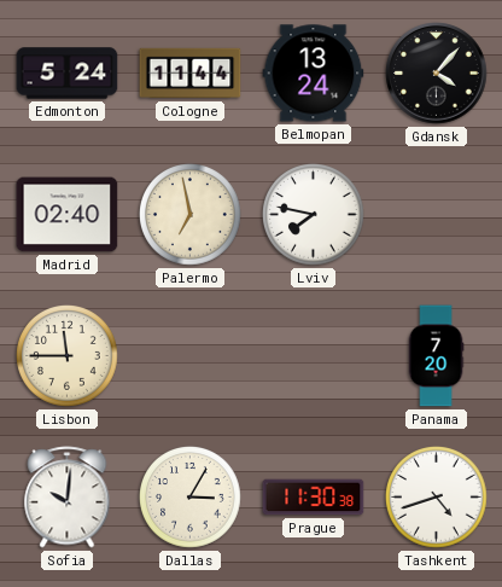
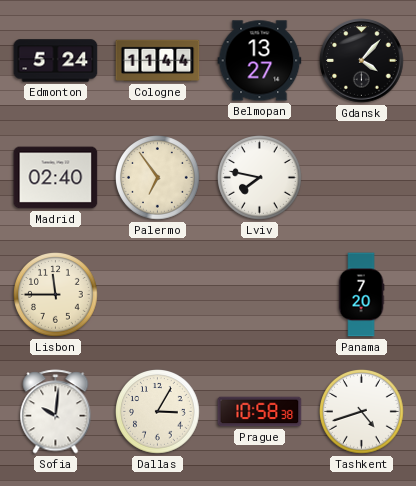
Belmopan: 13:24 -> 13:27
Palermo: 6:58 -> 6:54
Prague: 11:30 -> 10:58
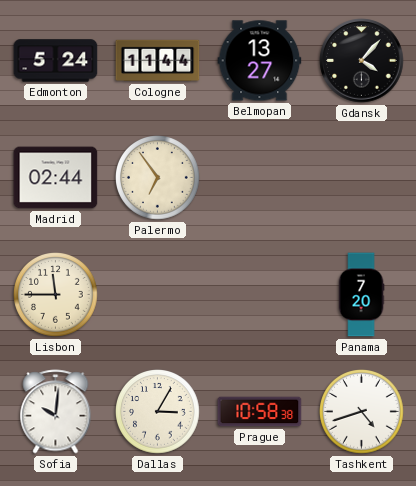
Madrid: 02:40 -> 02:44
Lviv: 7:47 -> none
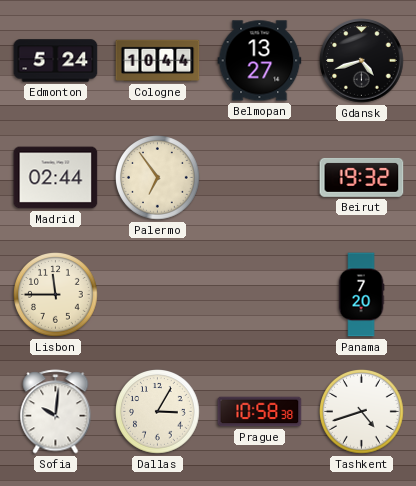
Cologne: 11:44 -> 10:44
Gdansk: 4:07 -> 4:42
Beirut: none -> 19:32
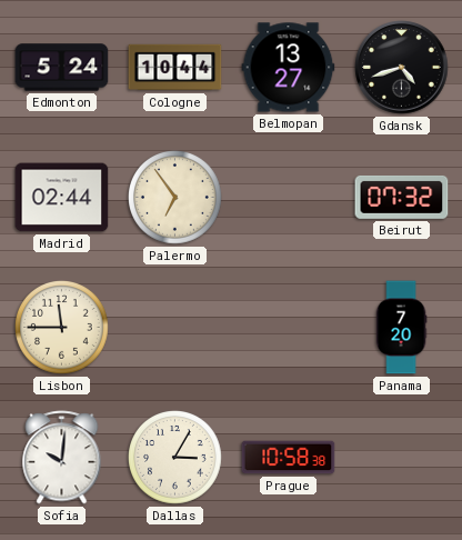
Beirut: 19:32 -> 07:32
Tashkent: 4:42 -> none
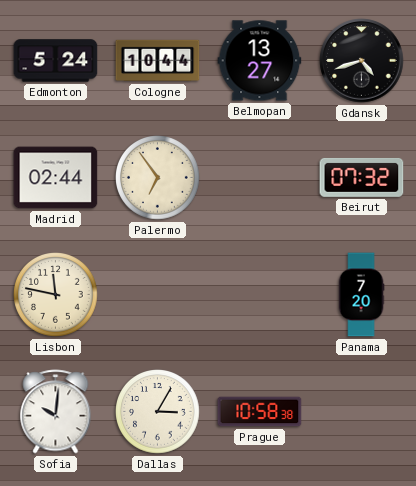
Lisbon: 11:45 -> 11:47
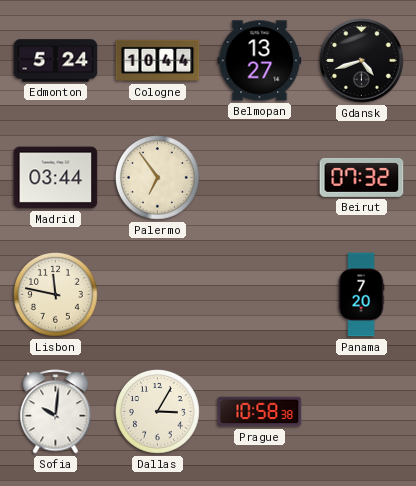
Madrid: 02:44 -> 03:44
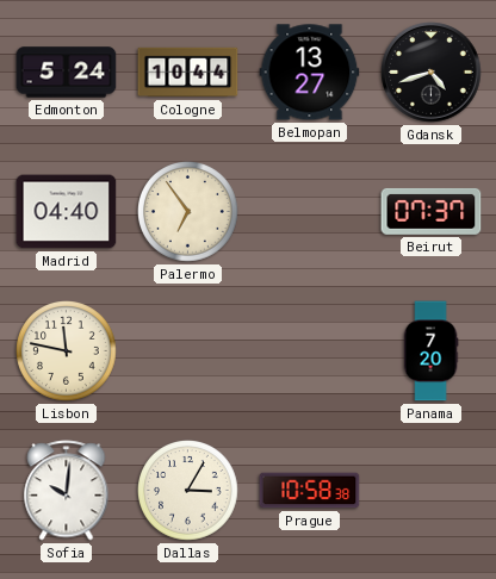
Madrid: 03:44 -> 04:40
Beirut: 07:32 -> 07:37
